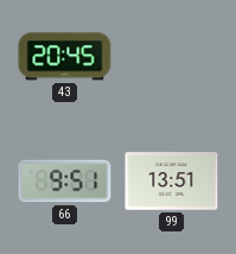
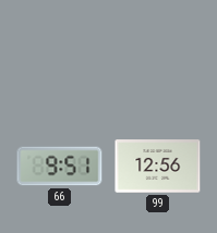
43: 20:45 -> none
99: 13:51 -> 12:56
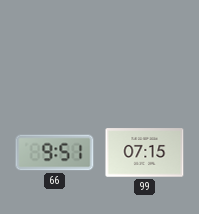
99: 12:56 -> 07:15
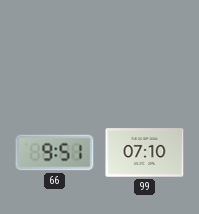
99: 07:15 -> 07:10
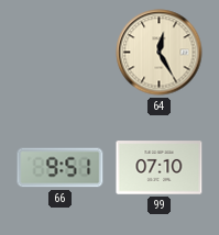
64: none -> 12:25
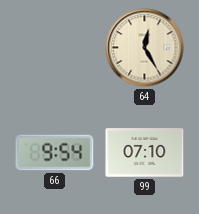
66: 9:51 -> 9:54
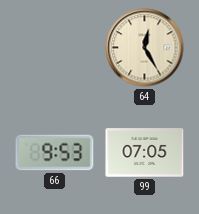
66: 9:54 -> 9:53
99: 07:10 -> 07:05
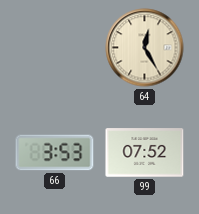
66: 9:53 -> 3:53
99: 07:05 -> 07:52
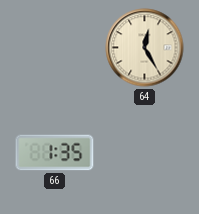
66: 3:53 -> 1:35
99: 07:52 -> none
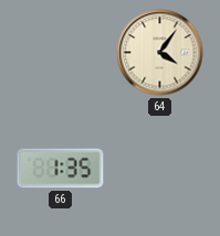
64: 12:25 -> 4:06
